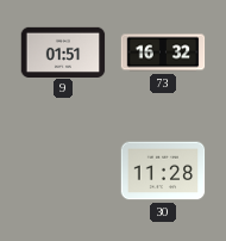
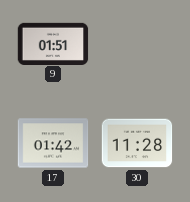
73: 16:32 -> none
17: none -> 01:42
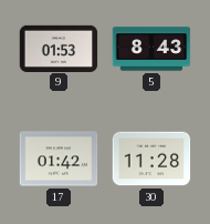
9: 01:51 -> 01:53
5: none -> 8:43
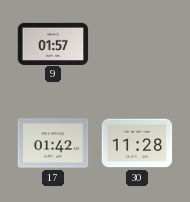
9: 01:53 -> 01:57
5: 8:43 -> none
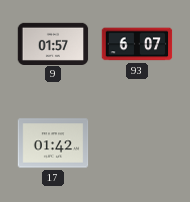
93: none -> 6:07
30: 11:28 -> none
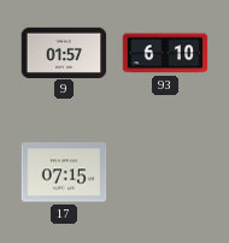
93: 6:07 -> 6:10
17: 01:42 -> 07:15
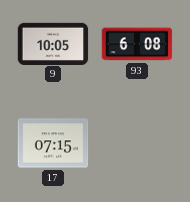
9: 01:57 -> 10:05
93: 6:10 -> 6:08
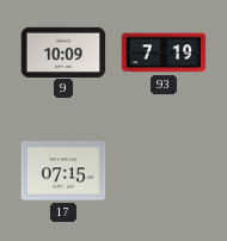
9: 10:05 -> 10:09
93: 6:08 -> 7:19
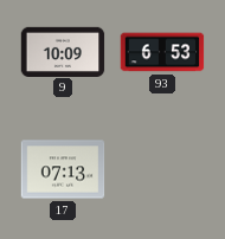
93: 7:19 -> 6:53
17: 07:15 -> 07:13
